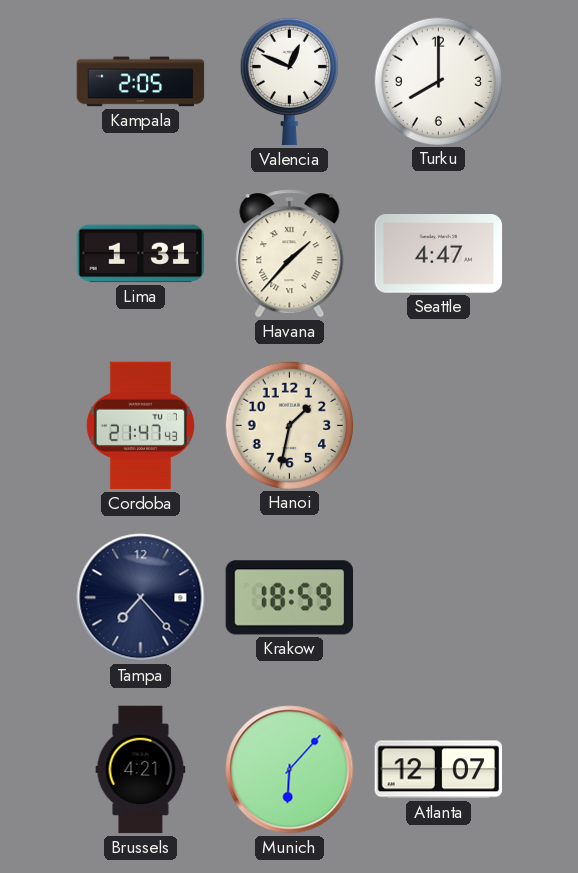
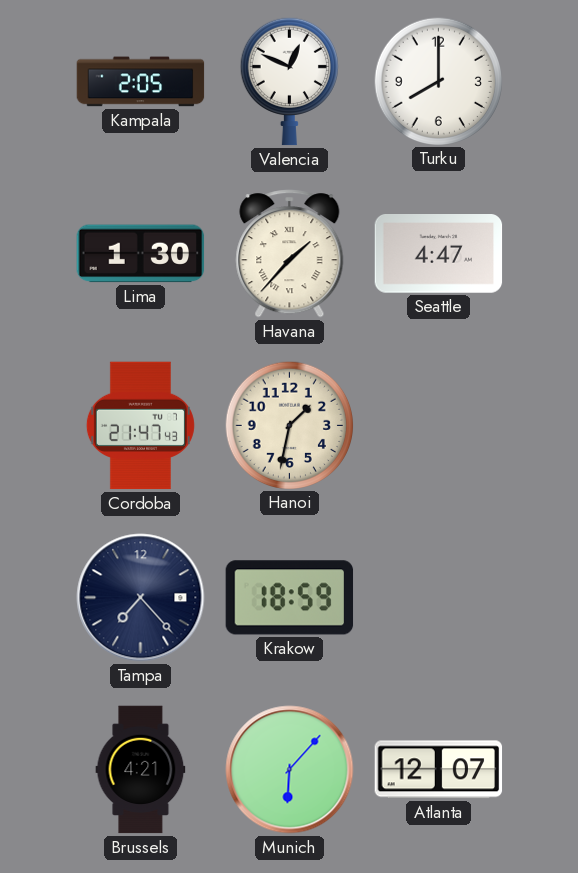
Lima: 1:31 -> 1:30
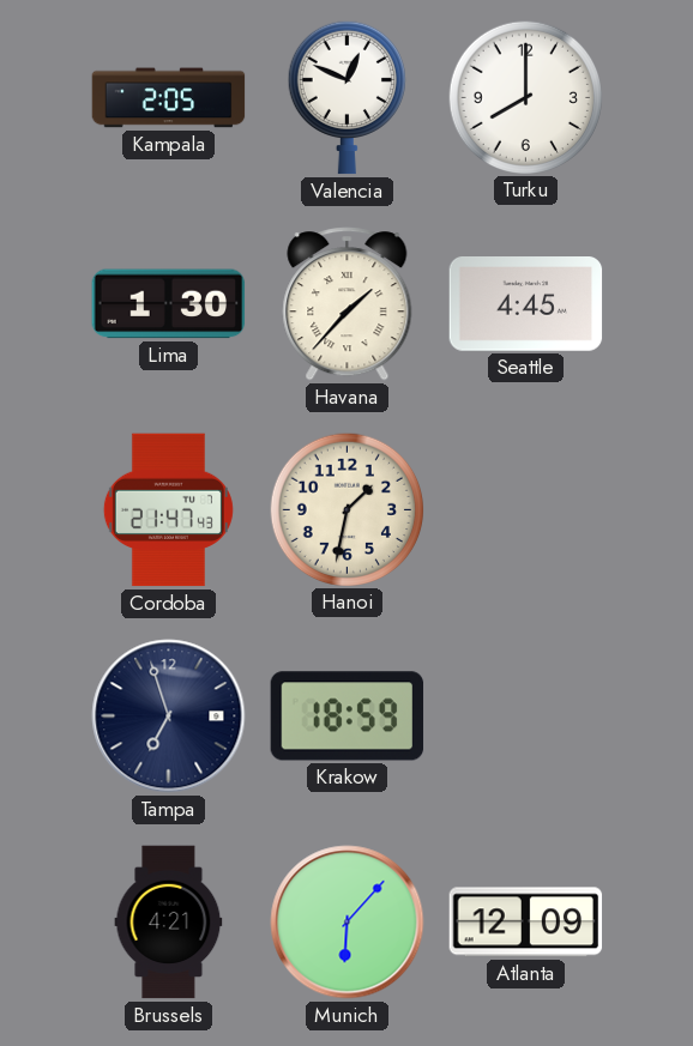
Seattle: 4:47 -> 4:45
Tampa: 7:23 -> 6:57
Atlanta: 12:07 -> 12:09
